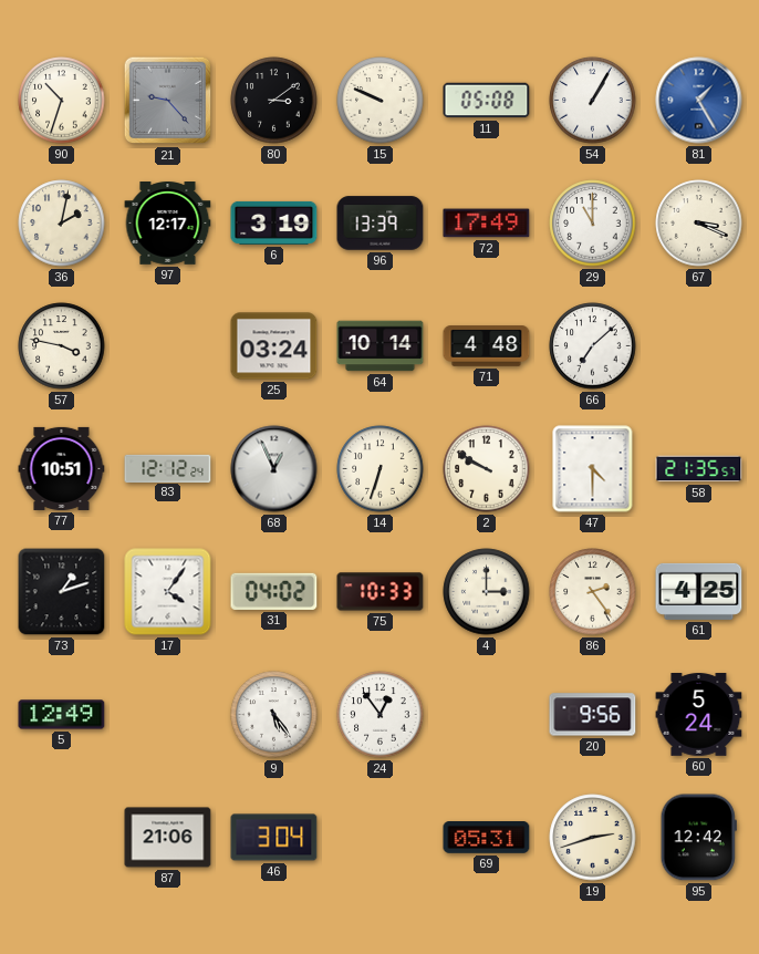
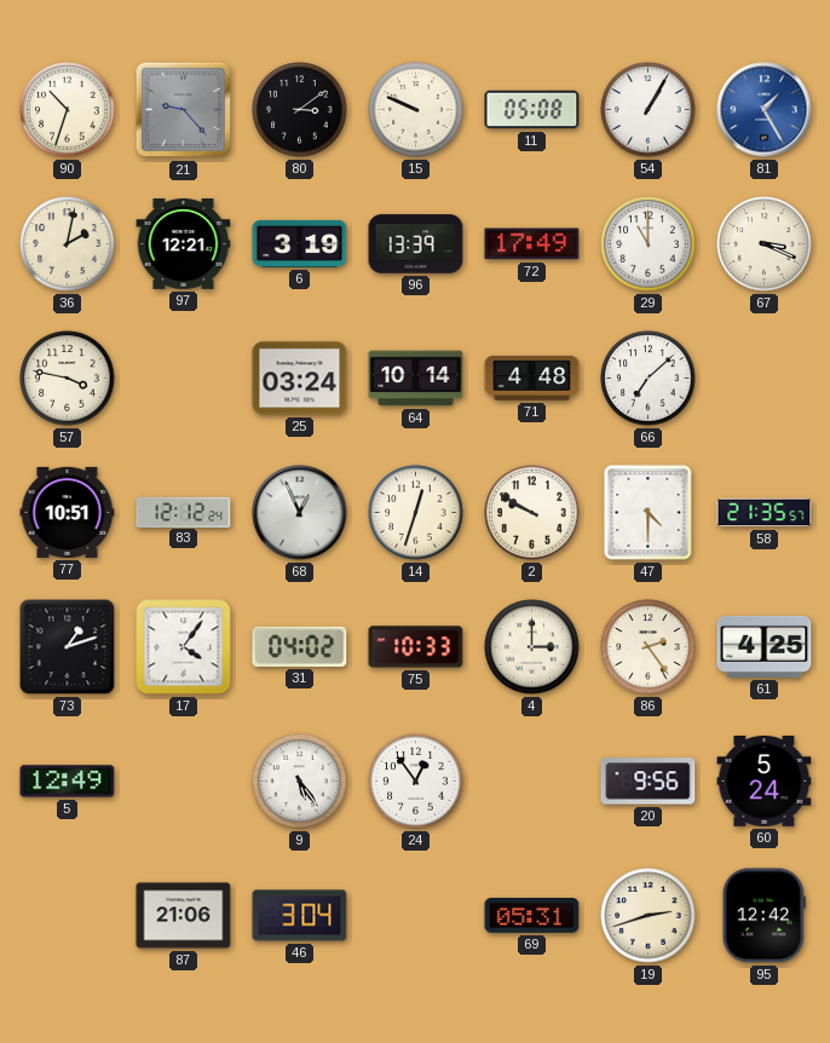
97: 12:17 -> 12:21
14: 6:33 -> 12:33
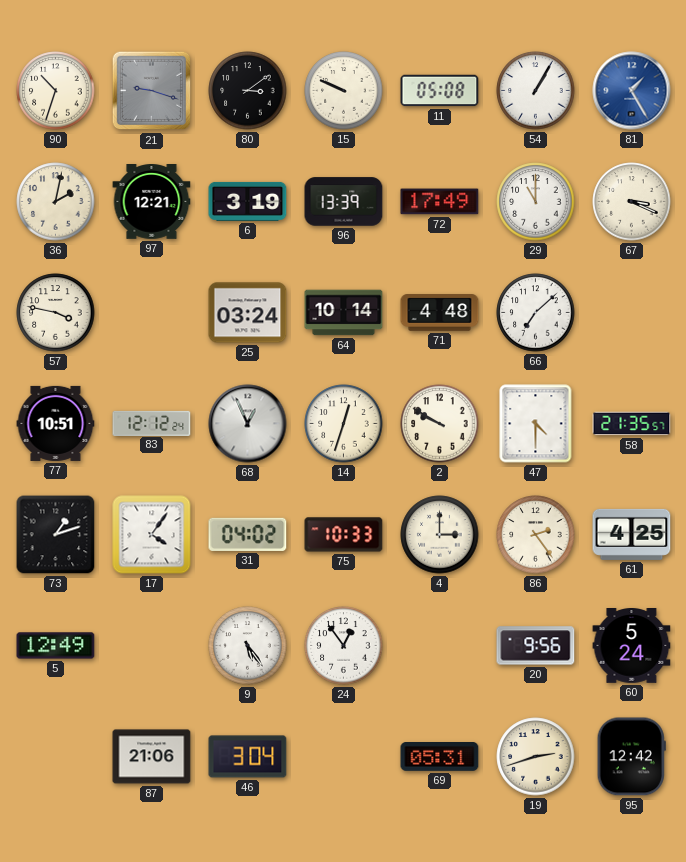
21: 9:23 -> 9:18
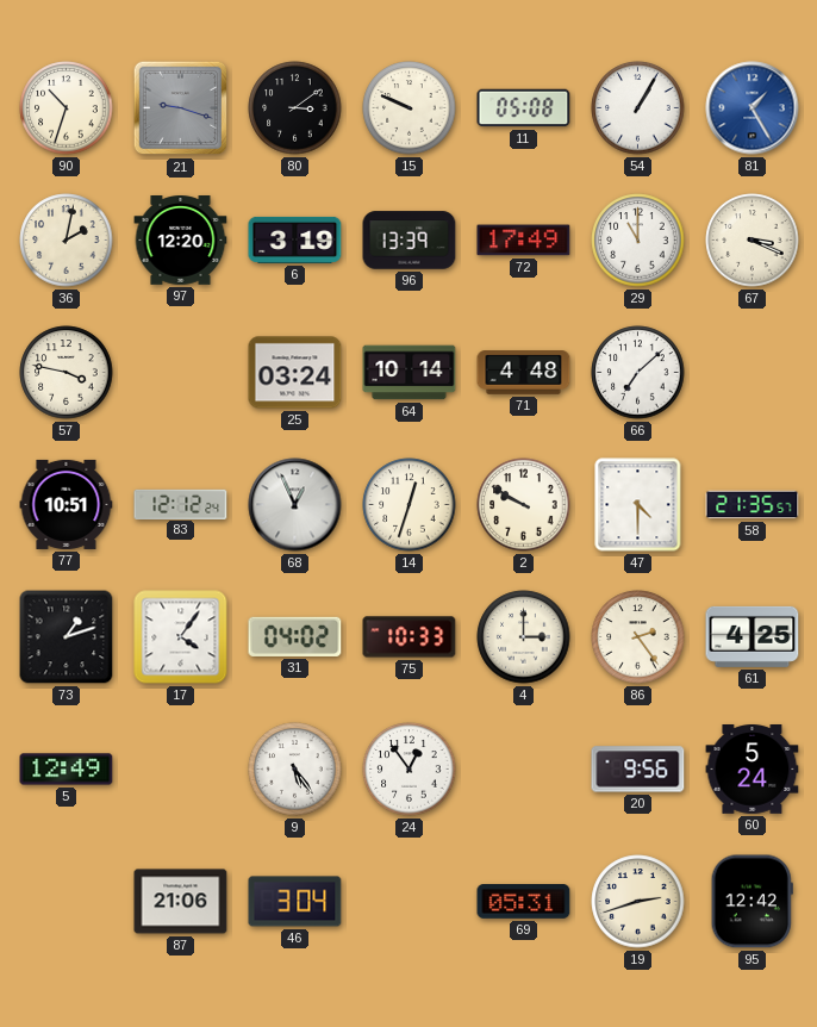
97: 12:21 -> 12:20
